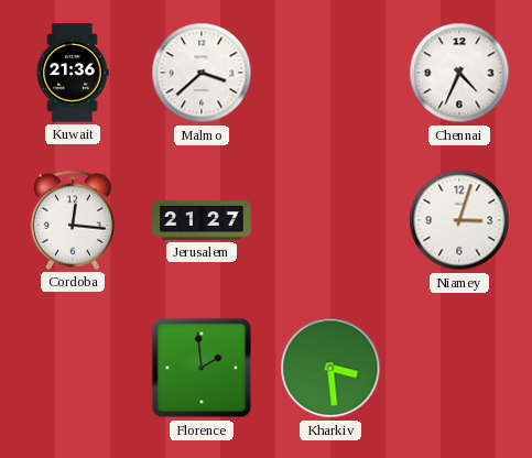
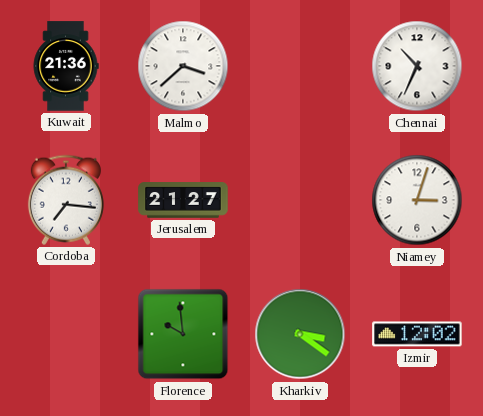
Chennai: 4:34 -> 10:34
Cordoba: 12:16 -> 7:16
Florence: 1:59 -> 9:59
Kharkiv: 3:29 -> 3:21
Izmir: none -> 12:02
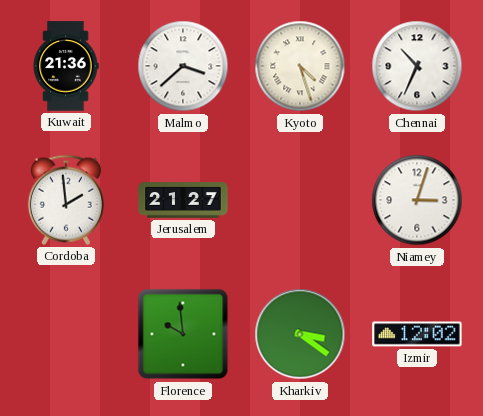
Kyoto: none -> 4:27
Cordoba: 7:16 -> 1:59
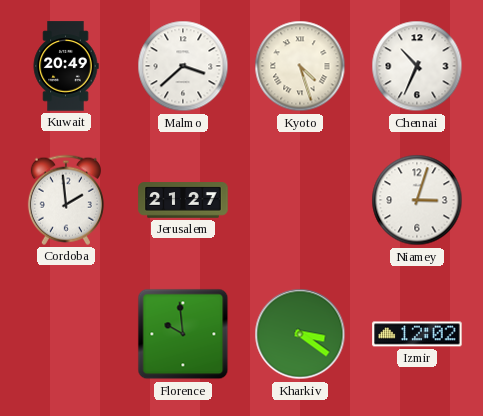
Kuwait: 21:36 -> 20:49
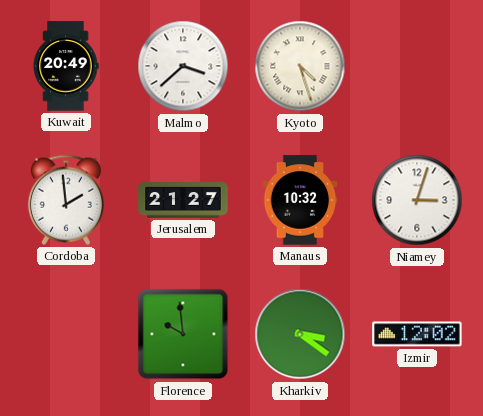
Chennai: 10:34 -> none
Manaus: none -> 10:32
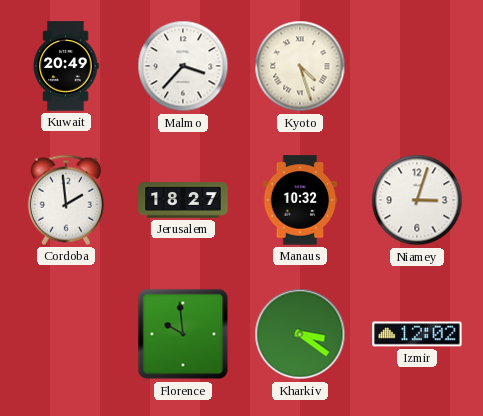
Malmo: 3:38 -> 3:37
Jerusalem: 21:27 -> 18:27
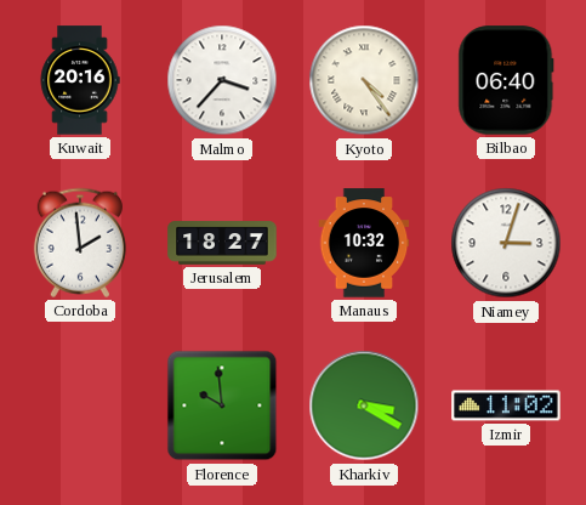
Kuwait: 20:49 -> 20:16
Kyoto: 4:27 -> 4:24
Bilbao: none -> 06:40
Kharkiv: 3:21 -> 3:20
Izmir: 12:02 -> 11:02
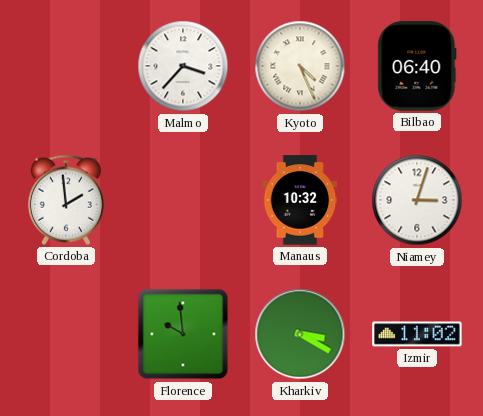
Kuwait: 20:16 -> none
Kyoto: 4:24 -> 4:26
Jerusalem: 18:27 -> none
